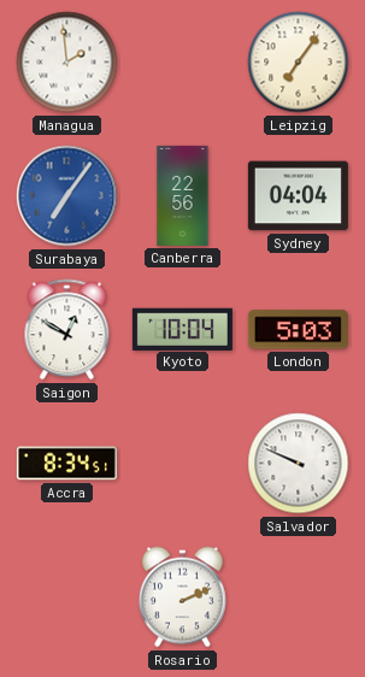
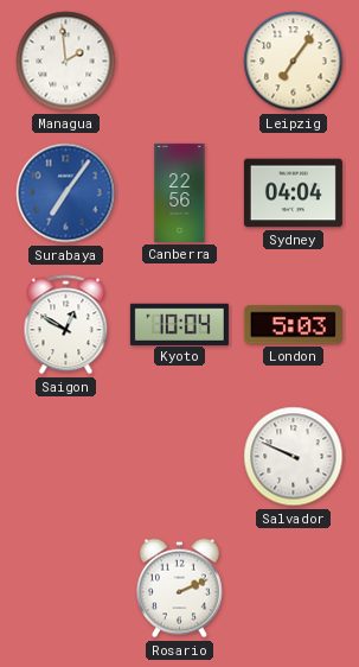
Accra: 8:34 -> none
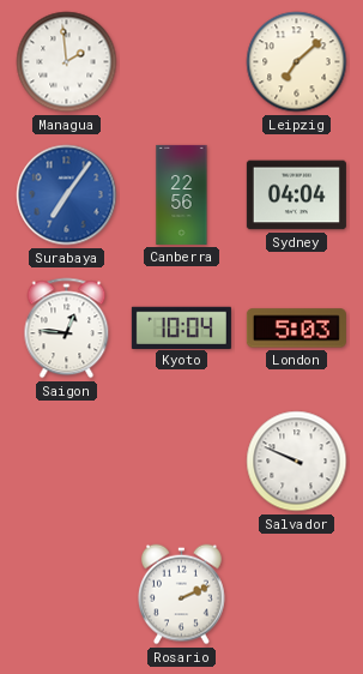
Leipzig: 7:06 -> 7:08
Saigon: 12:50 -> 12:46
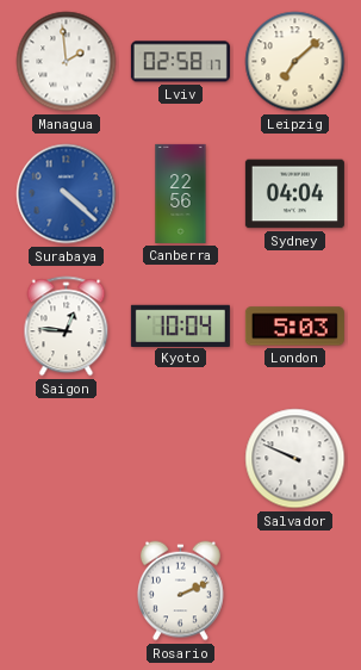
Lviv: none -> 02:58
Surabaya: 7:06 -> 4:22
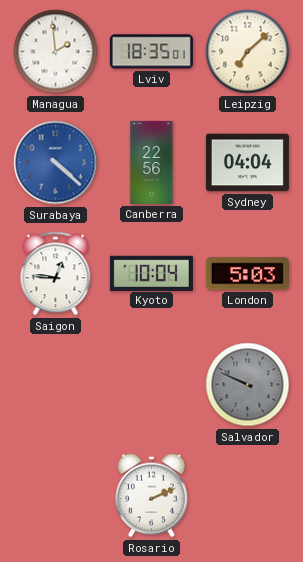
Lviv: 02:58 -> 18:35
Salvador dial: white -> grey
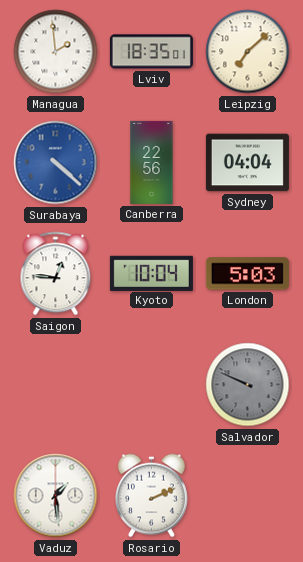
Vaduz: none -> 1:29
